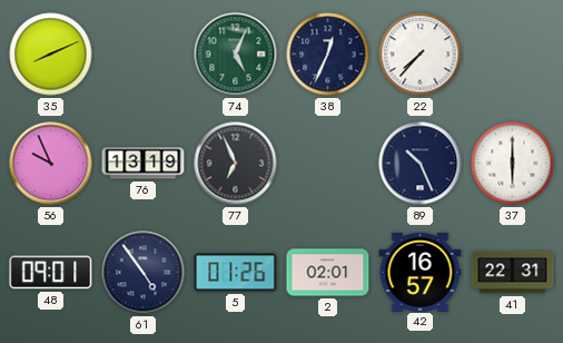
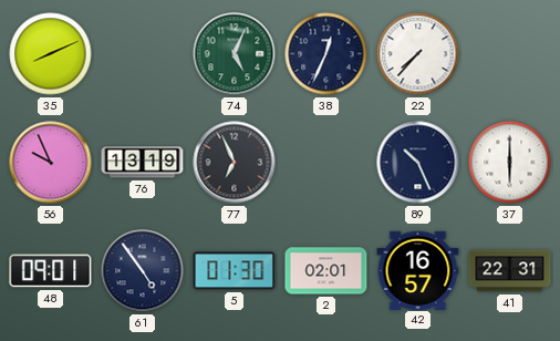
5: 01:26 -> 01:30
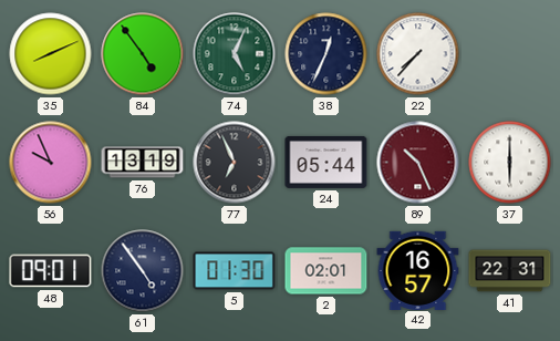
84: none -> 4:54
24: none -> 05:44
89 dial: navy -> burgundy
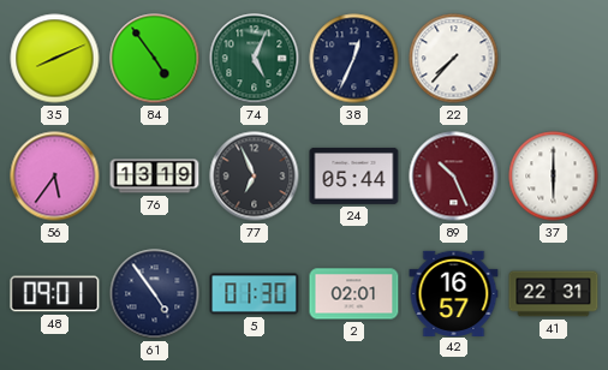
56: 9:56 -> 5:36
